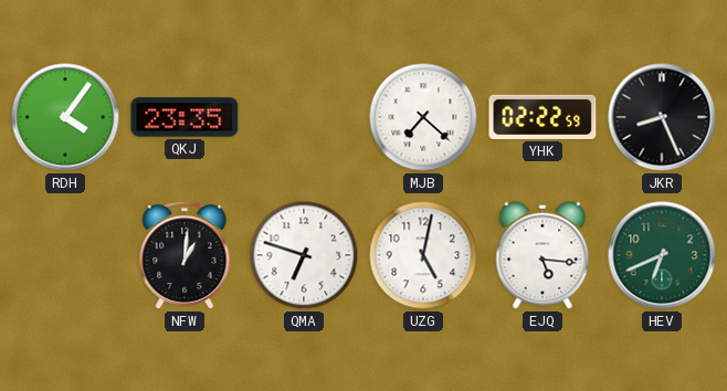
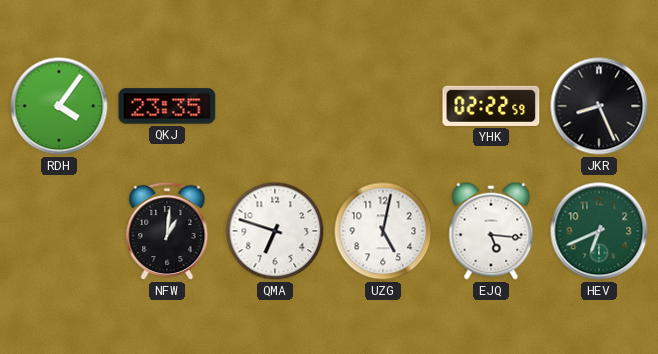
MJB: 7:22 -> none
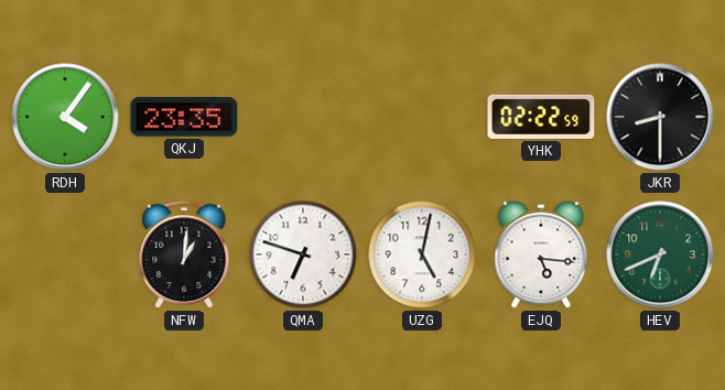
JKR: 8:26 -> 8:30
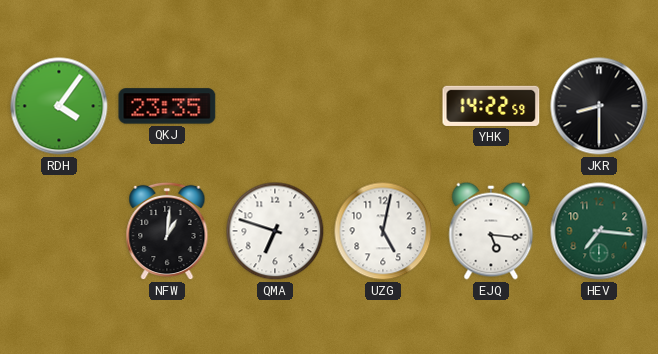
YHK: 02:22 -> 14:22
HEV: 6:41 -> 7:16
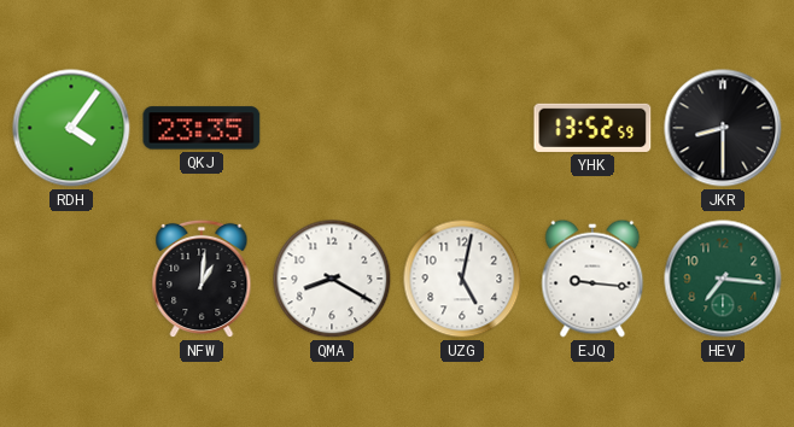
YHK: 14:22 -> 13:52
QMA: 6:48 -> 8:20
EJQ: 5:16 -> 9:16
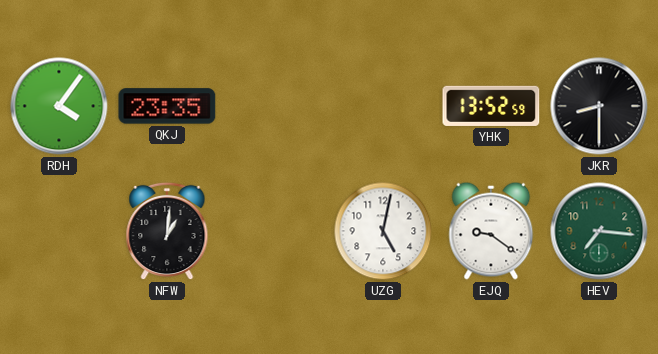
QMA: 8:20 -> none
EJQ: 9:16 -> 9:21
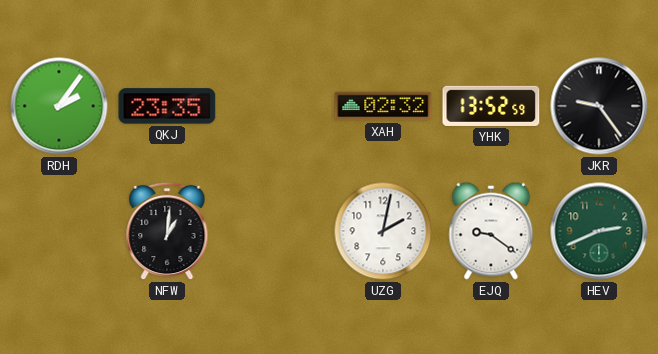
RDH: 4:06 -> 2:06
XAH: none -> 02:32
JKR: 8:30 -> 9:24
UZG: 5:02 -> 2:02
HEV: 7:16 -> 2:41
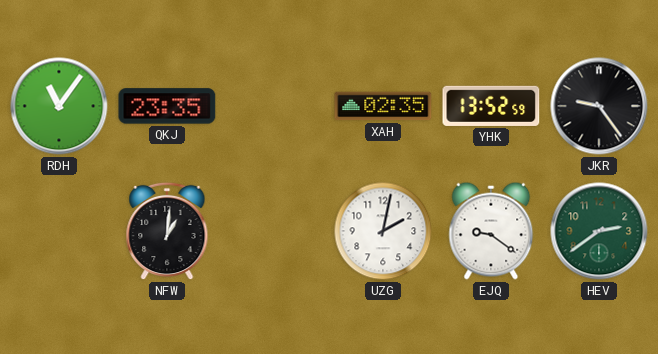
RDH: 2:06 -> 11:06
XAH: 02:32 -> 02:35
HEV: 2:41 -> 2:39
